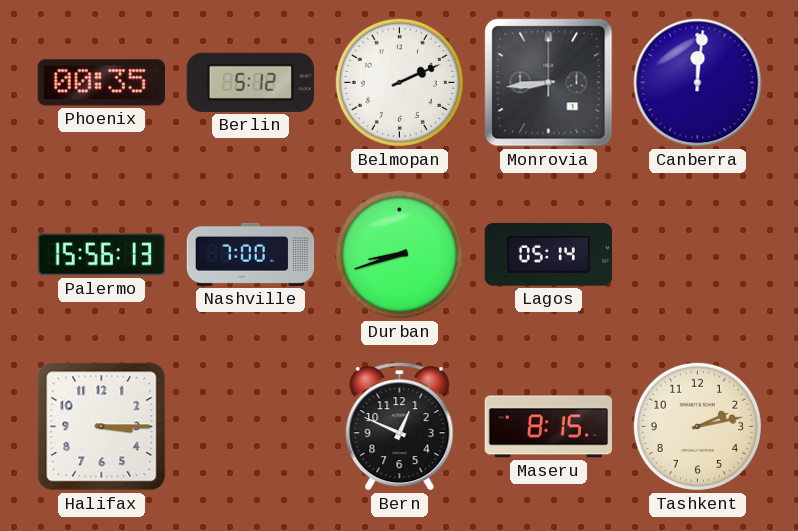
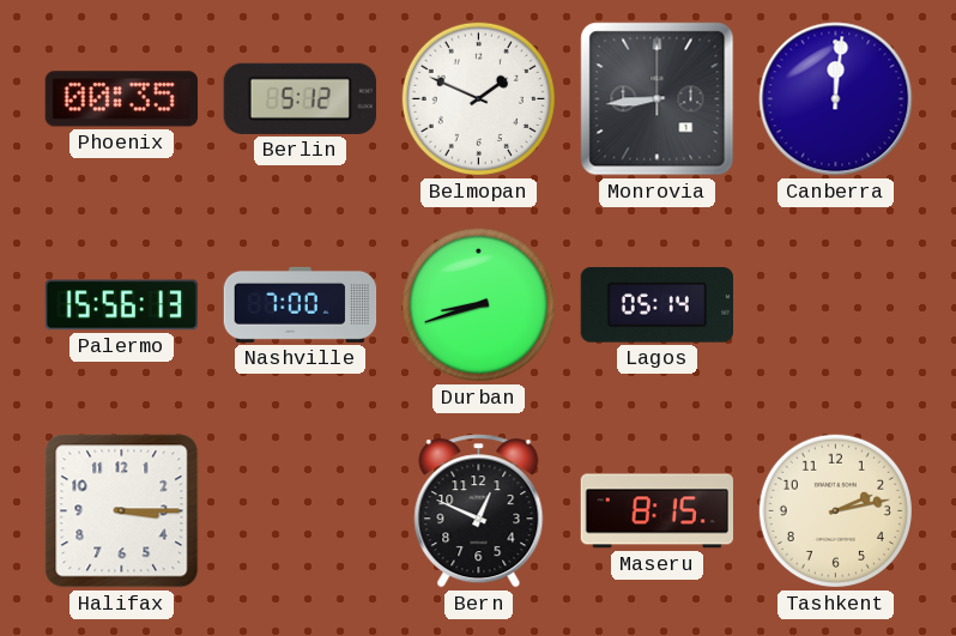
Belmopan: 2:11 -> 1:49
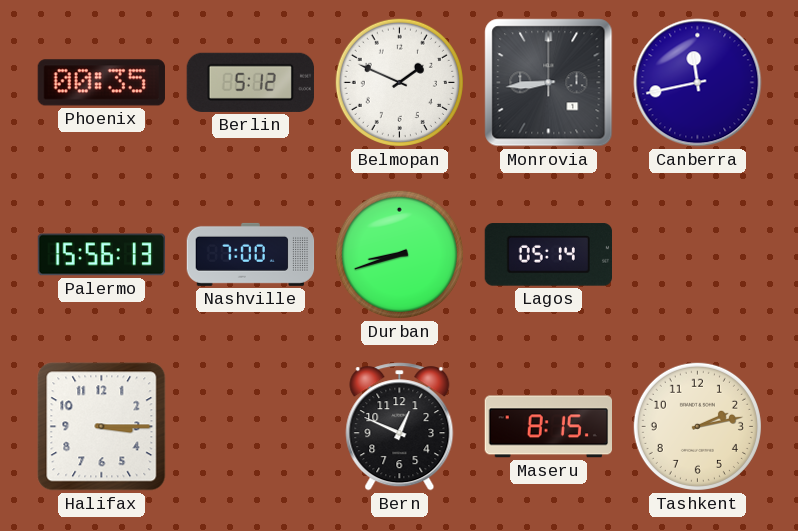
Canberra: 12:01 -> 11:43
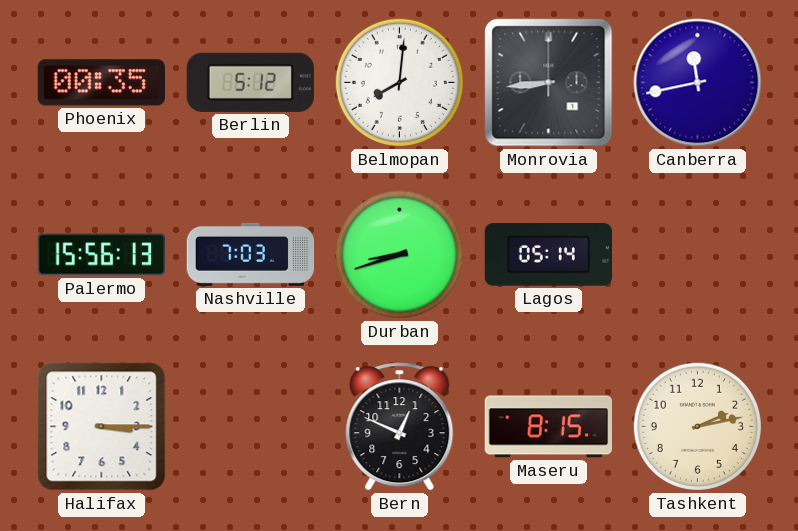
Belmopan: 1:49 -> 8:01
Nashville: 7:00 -> 7:03
